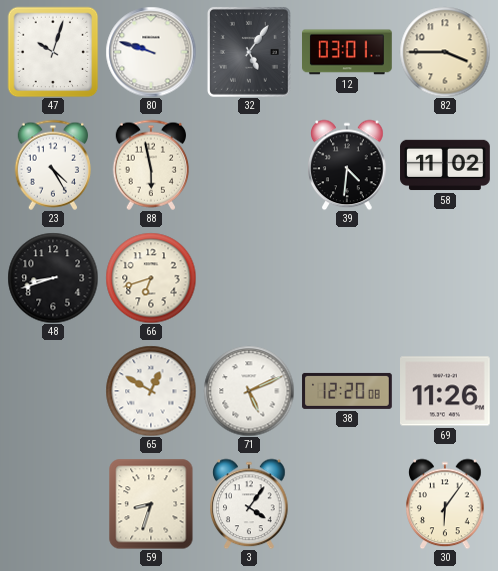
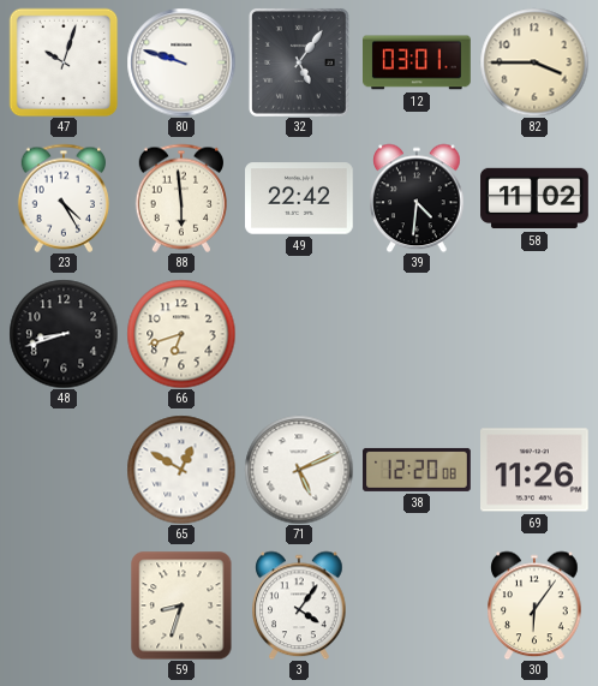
88: 5:58 -> 5:59
49: none -> 22:42
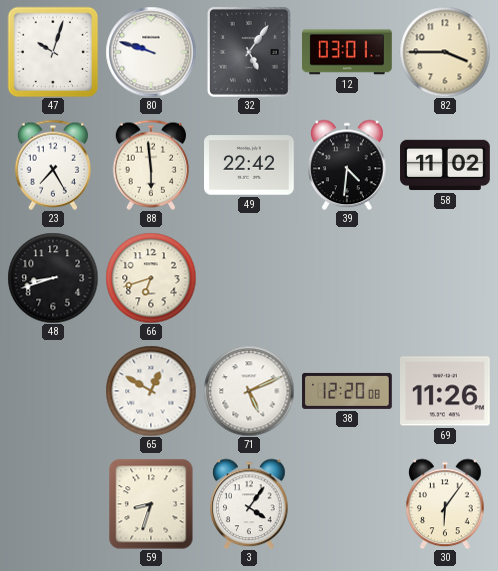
23: 4:25 -> 7:25
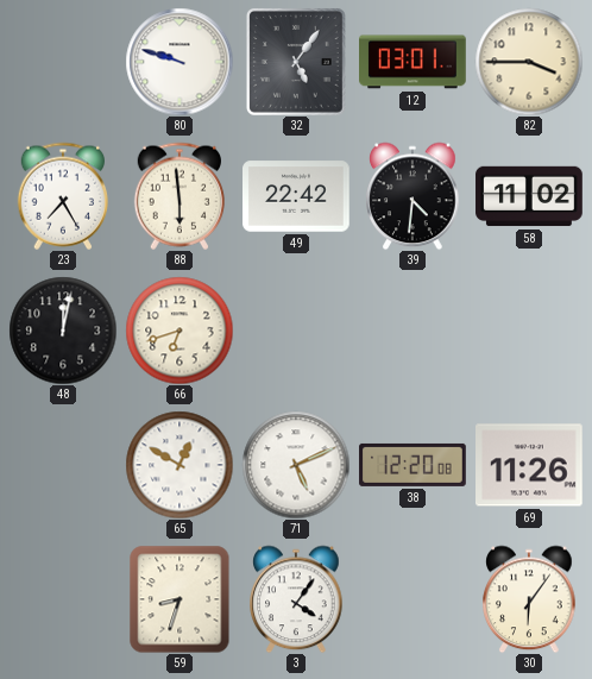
47: 10:03 -> none
48: 8:42 -> 12:02
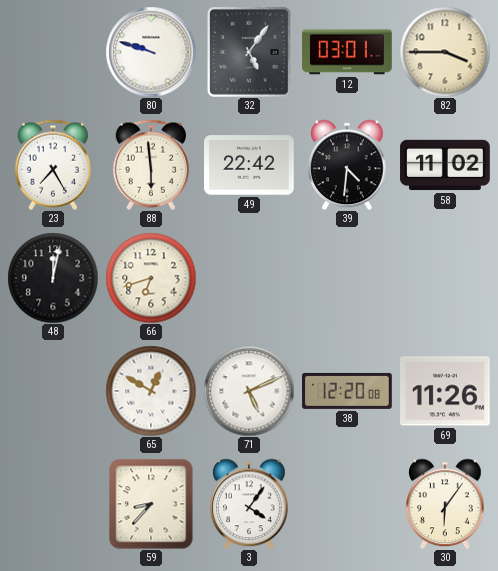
59: 8:33 -> 8:37
